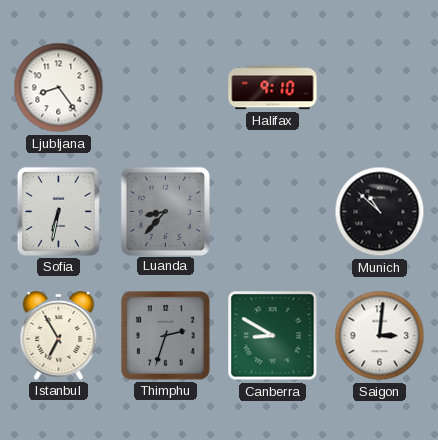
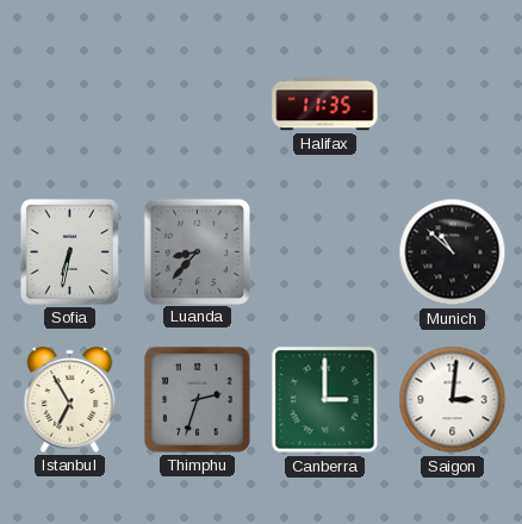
Ljubljana: 8:24 -> none
Halifax: 9:10 -> 11:35
Canberra: 8:50 -> 3:00
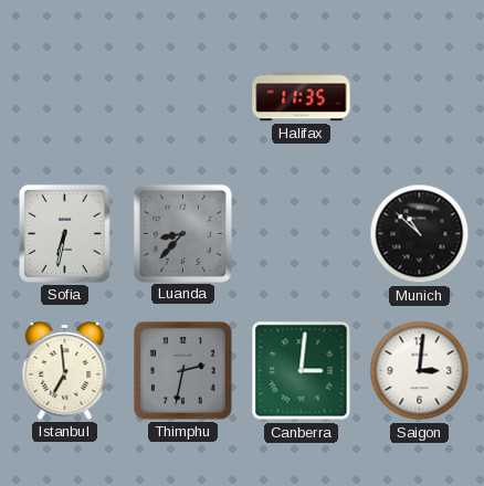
Istanbul: 6:55 -> 6:59
Thimphu: 2:33 -> 2:32
Canberra: 3:00 -> 3:01
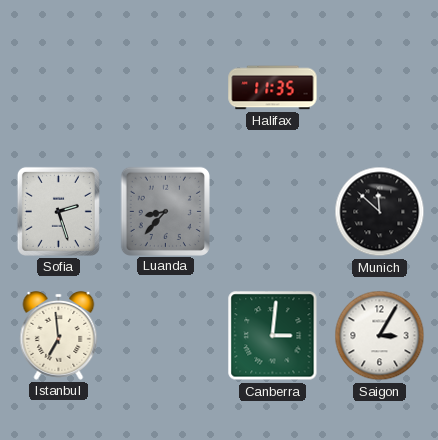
Sofia: 6:32 -> 2:27
Munich: 10:52 -> 11:52
Thimphu: 2:32 -> none
Saigon: 3:01 -> 3:05
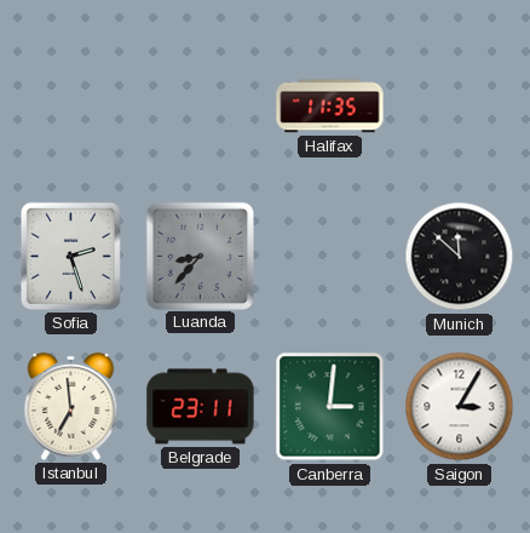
Belgrade: none -> 23:11
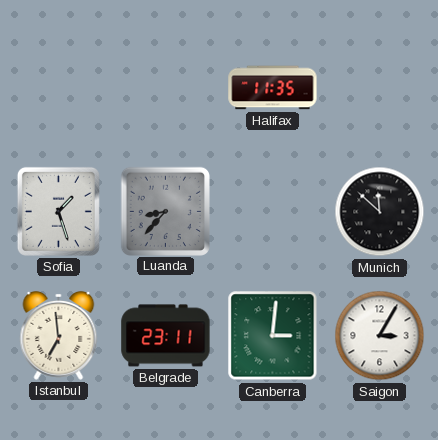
Sofia: 2:27 -> 1:27
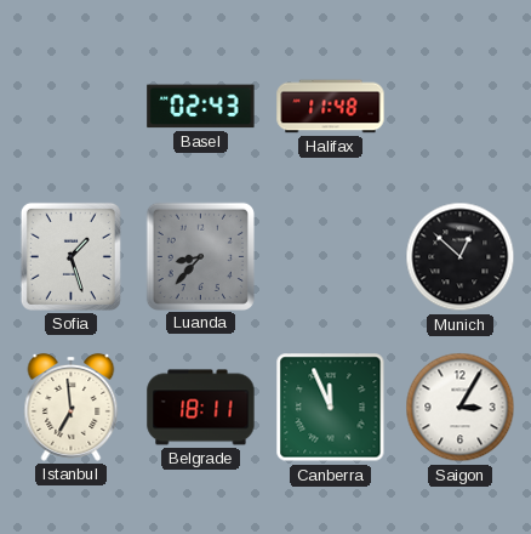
Basel: none -> 02:43
Halifax: 11:35 -> 11:48
Munich: 11:52 -> 12:52
Belgrade: 23:11 -> 18:11
Canberra: 3:01 -> 11:56
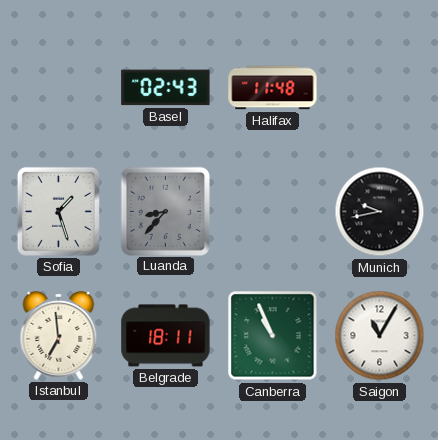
Munich: 12:52 -> 9:43
Canberra: 11:56 -> 10:56
Saigon: 3:05 -> 11:05
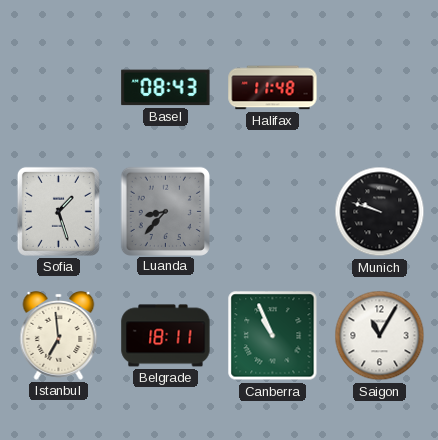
Basel: 02:43 -> 08:43
Munich: 9:43 -> 9:48
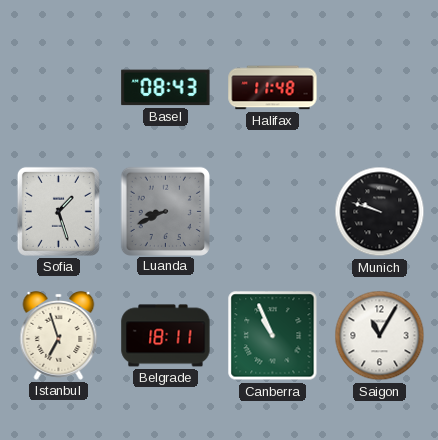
Luanda: 8:37 -> 8:41
Istanbul: 6:59 -> 6:57
